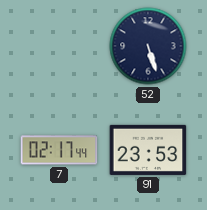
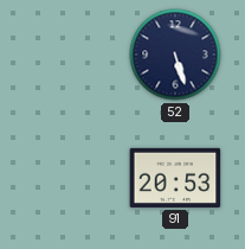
7: 02:17 -> none
91: 23:53 -> 20:53
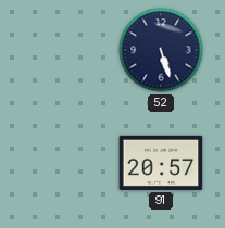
91: 20:53 -> 20:57
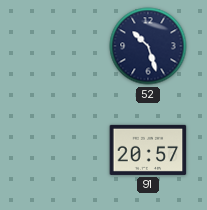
52: 5:27 -> 10:27
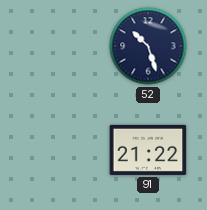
91: 20:57 -> 21:22
